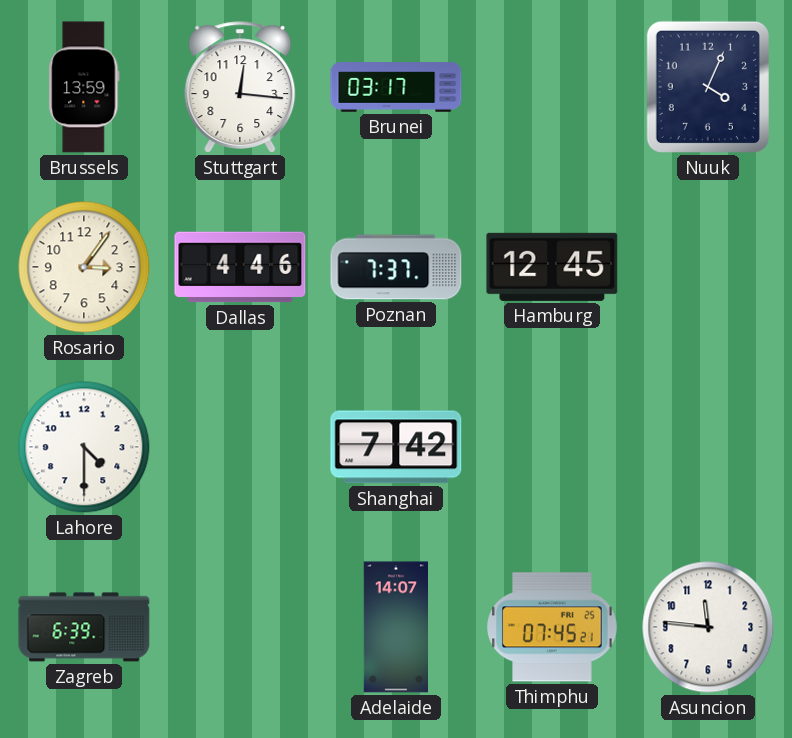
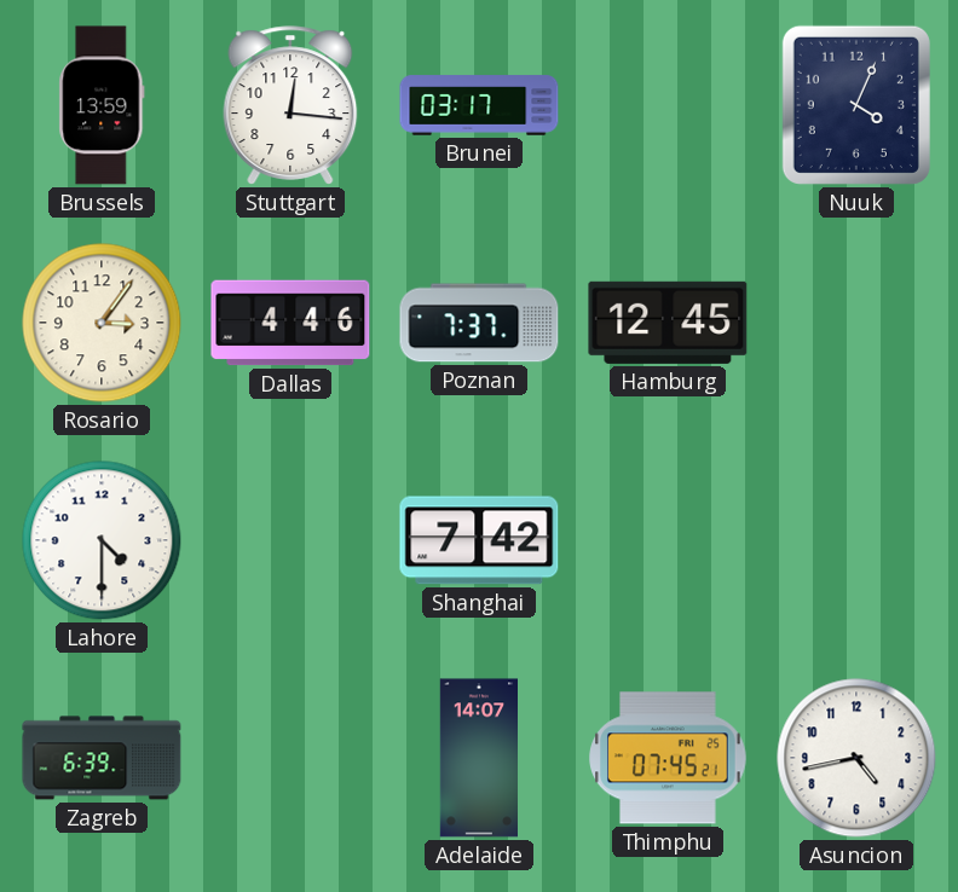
Asuncion: 11:46 -> 4:43
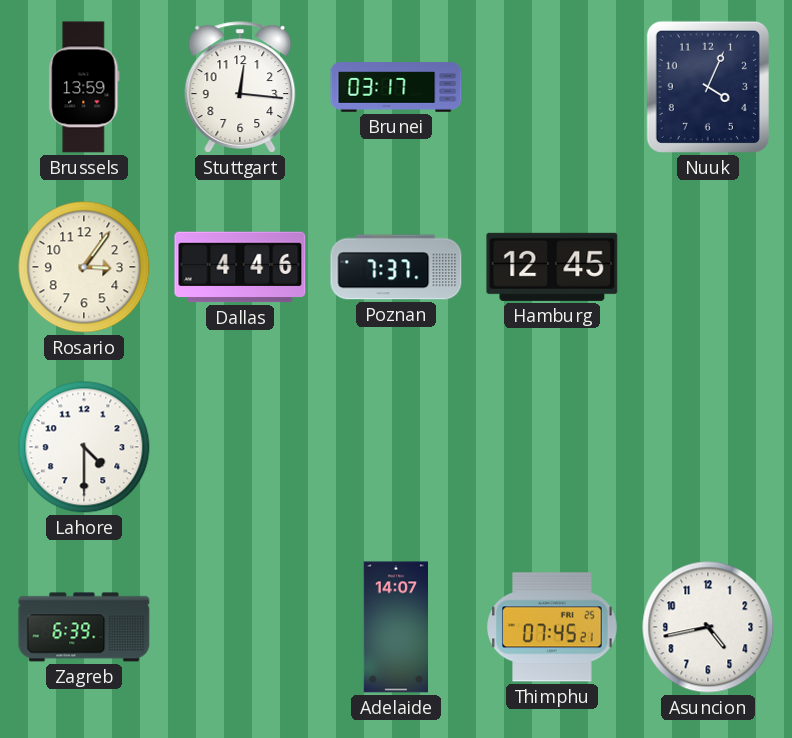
Shanghai: 7:42 -> none
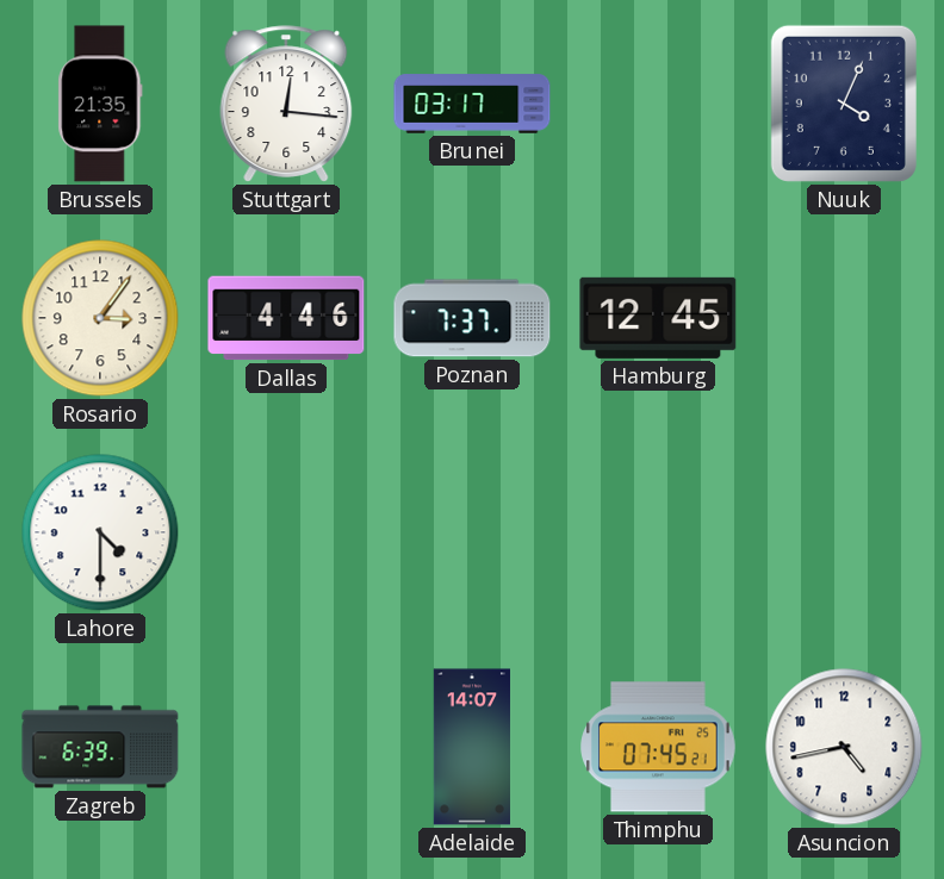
Brussels: 13:59 -> 21:35
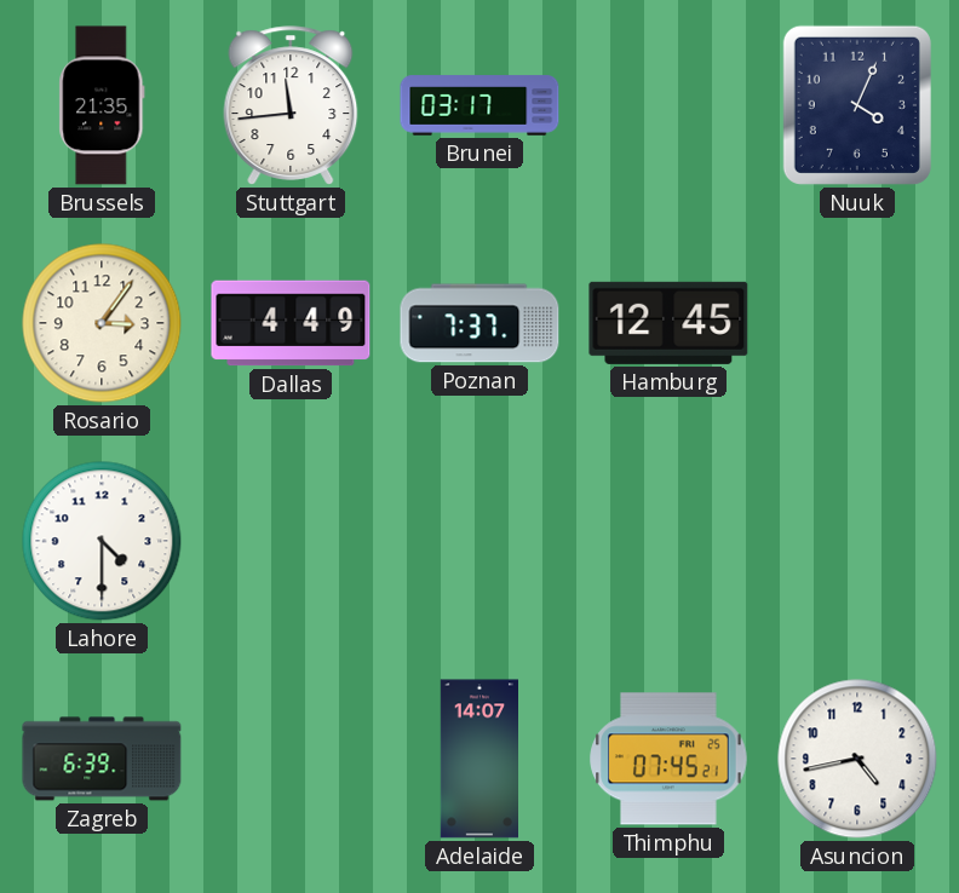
Stuttgart: 12:16 -> 11:44
Dallas: 4:46 -> 4:49
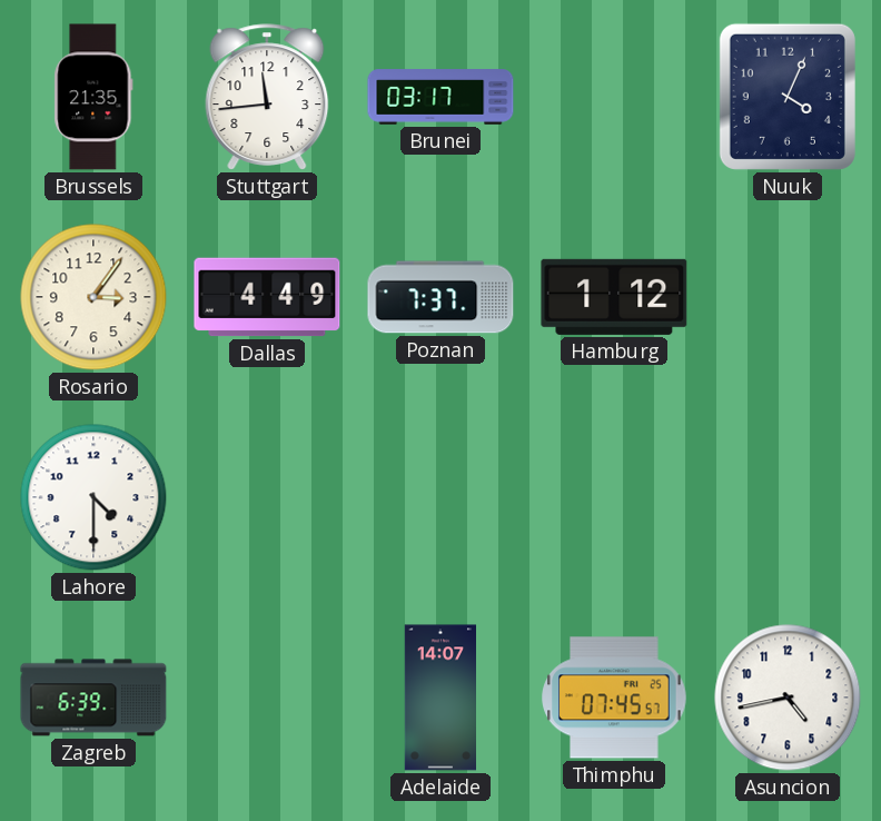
Hamburg: 12:45 -> 1:12
Thimphu: 07:45:21 -> 07:45:57
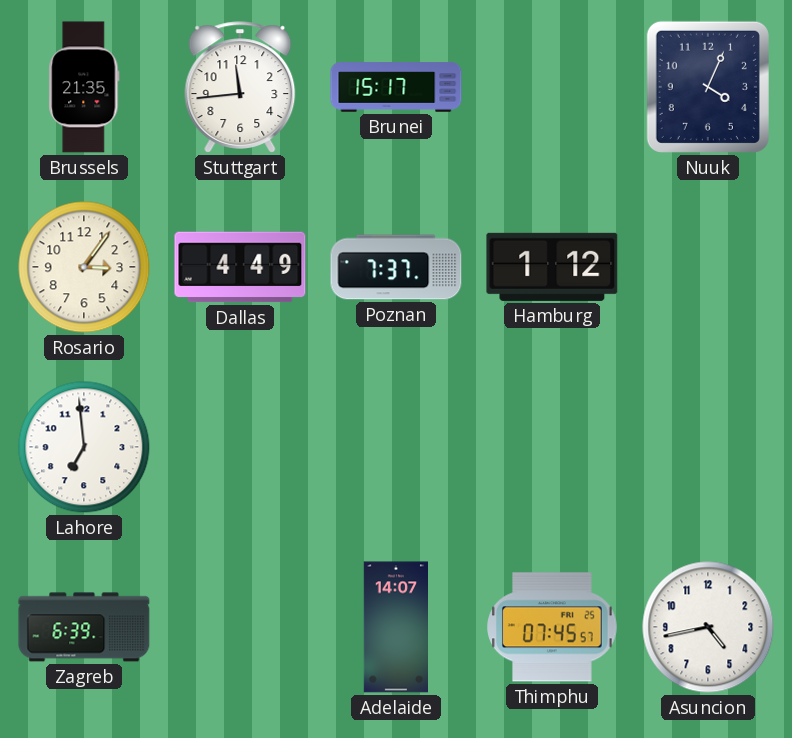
Brunei: 03:17 -> 15:17
Lahore: 4:30 -> 6:59
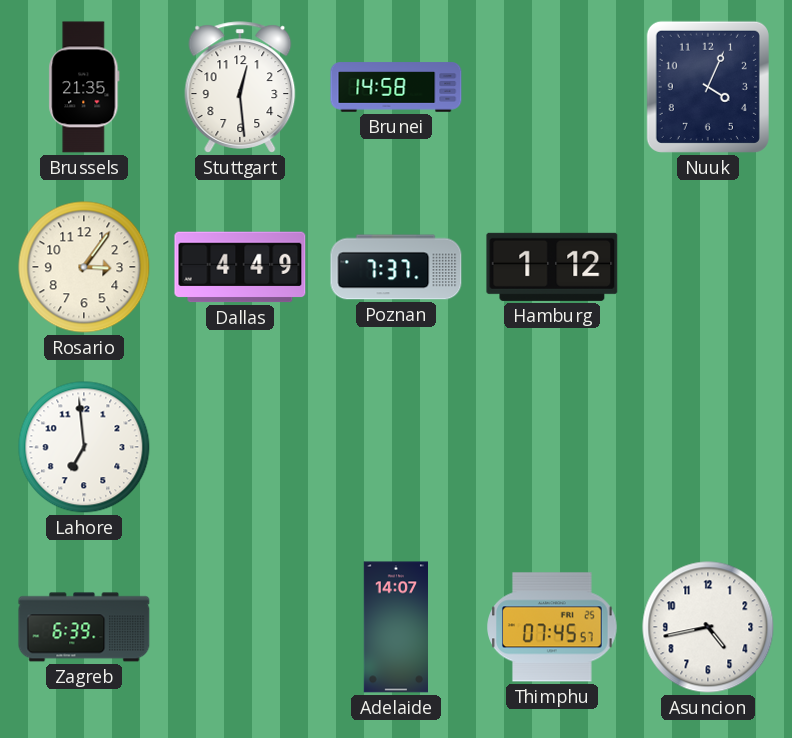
Stuttgart: 11:44 -> 12:29
Brunei: 15:17 -> 14:58
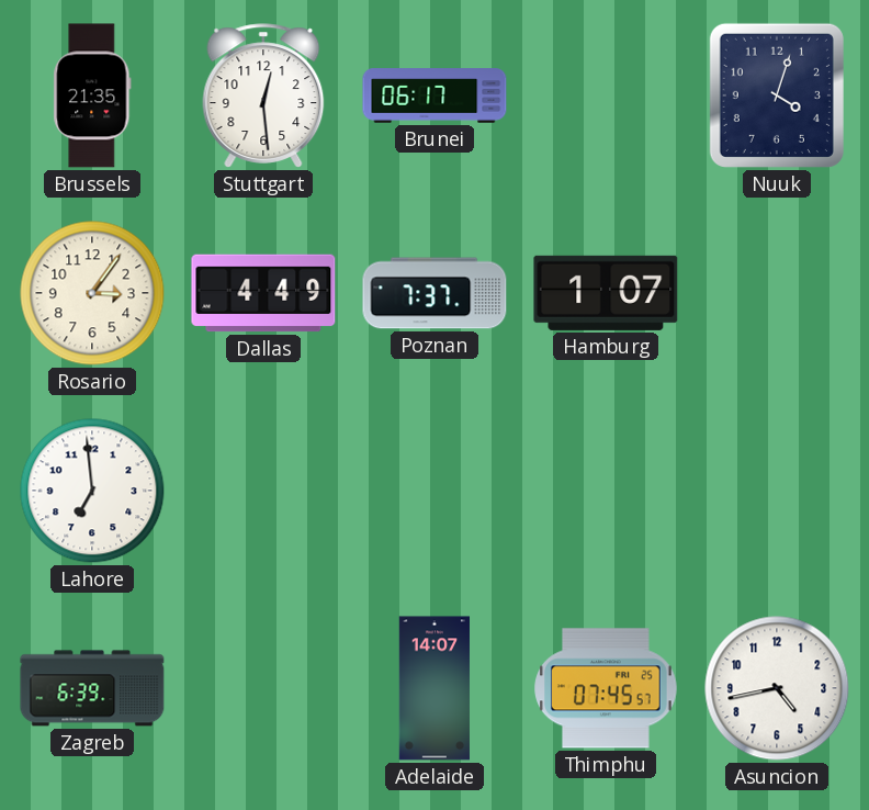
Brunei: 14:58 -> 06:17
Nuuk: 4:04 -> 4:03
Hamburg: 1:12 -> 1:07
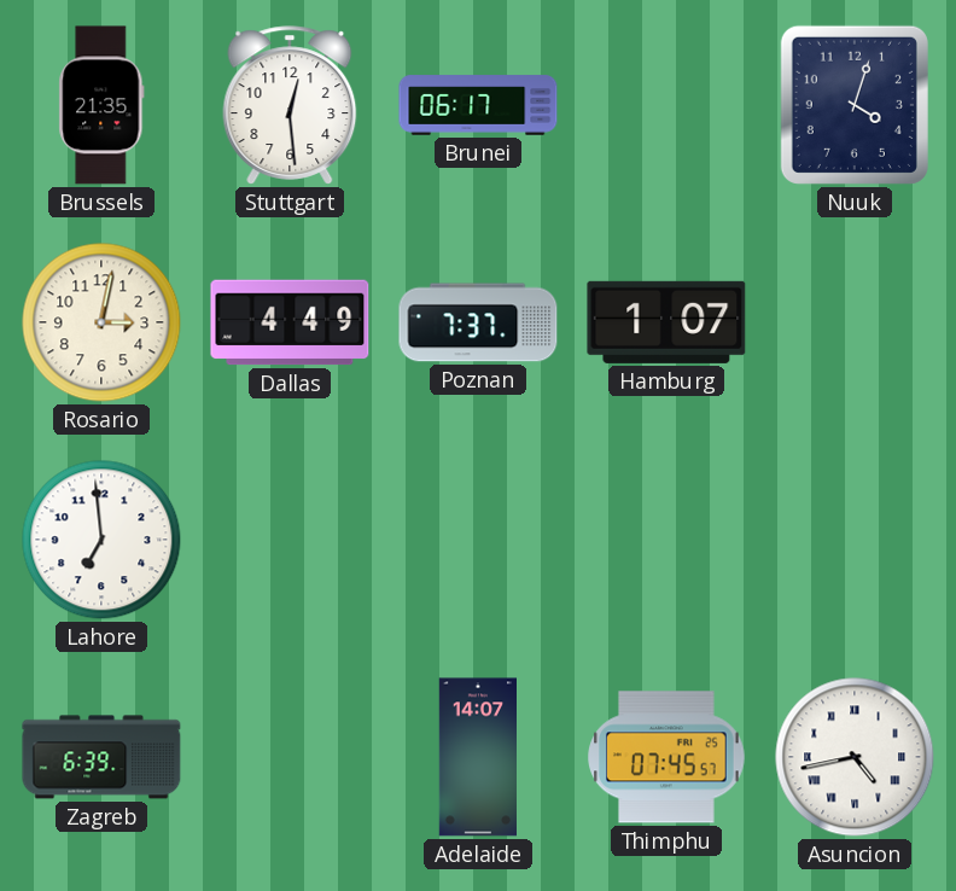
Rosario: 3:06 -> 3:02
Asuncion numerals: Arabic -> Roman
